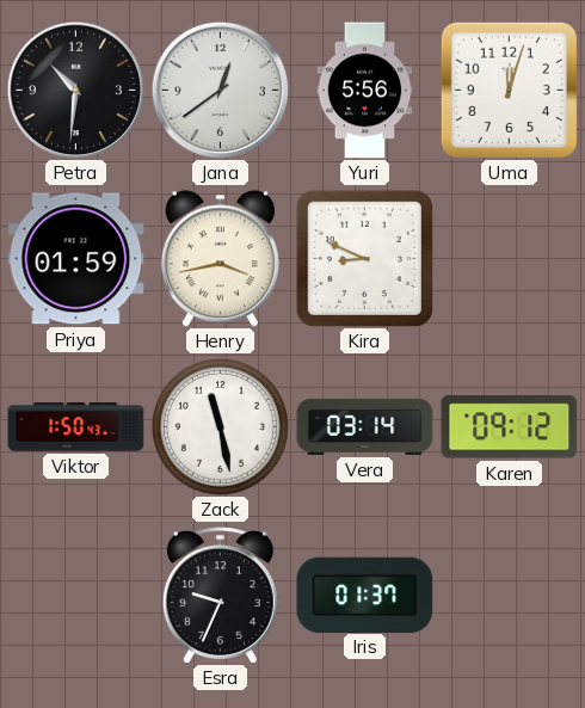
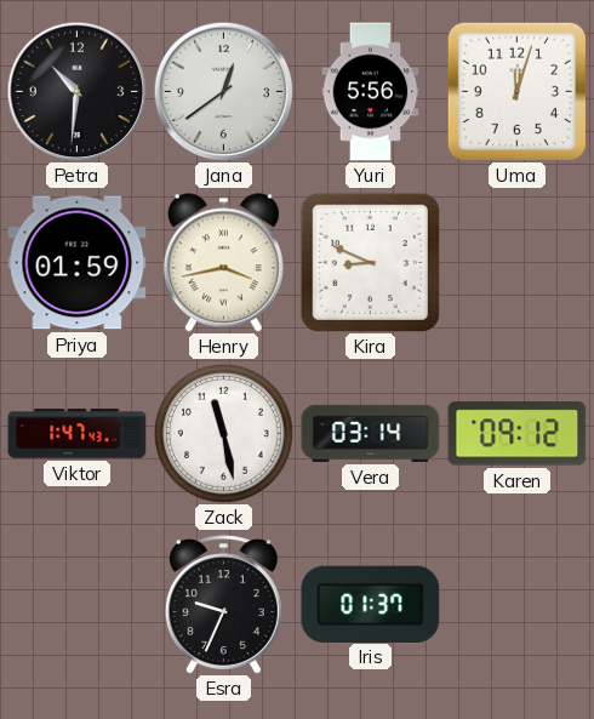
Viktor: 1:50 -> 1:47
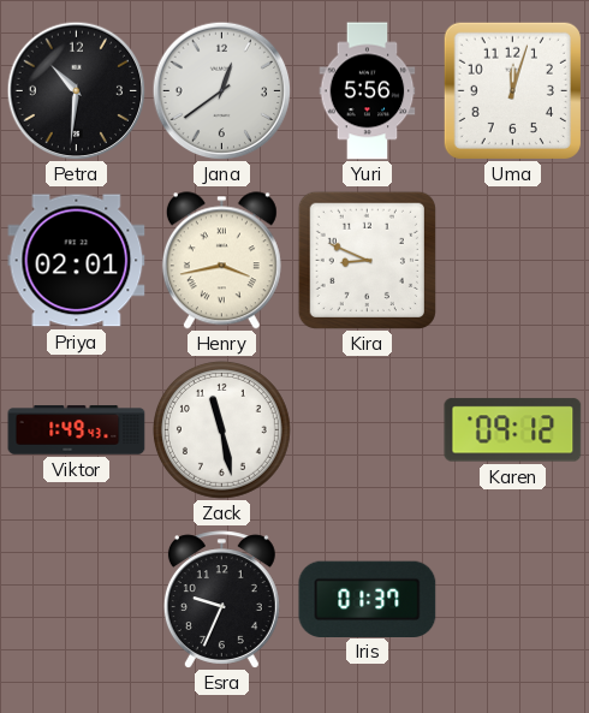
Priya: 01:59 -> 02:01
Viktor: 1:47 -> 1:49
Vera: 03:14 -> none
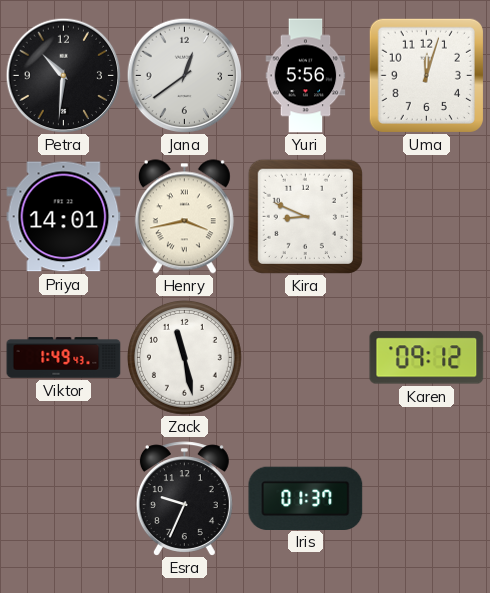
Priya: 02:01 -> 14:01
